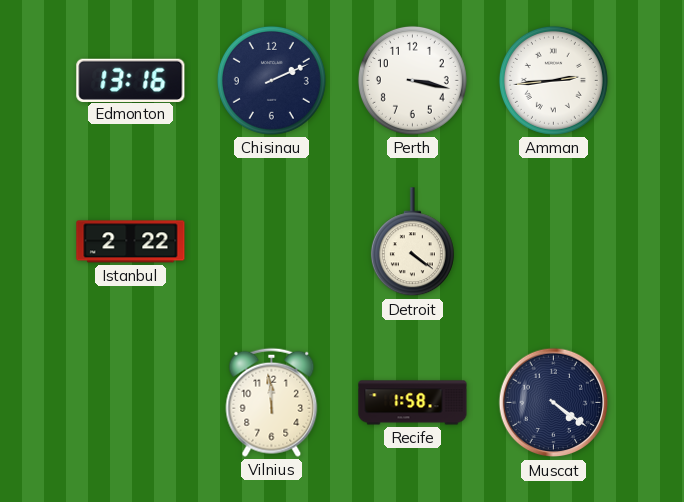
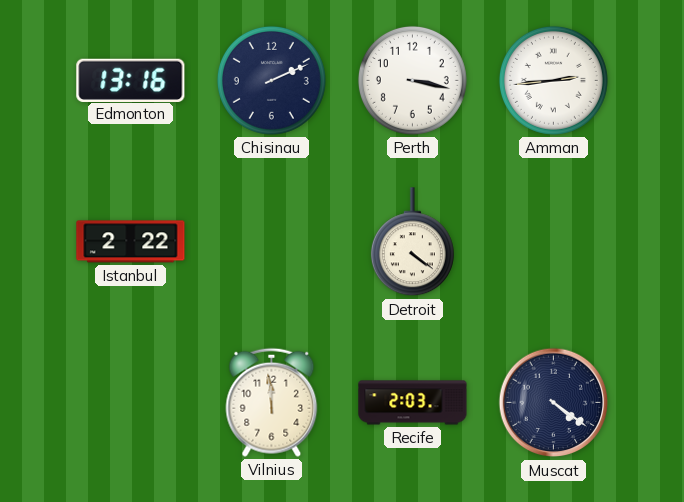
Recife: 1:58 -> 2:03
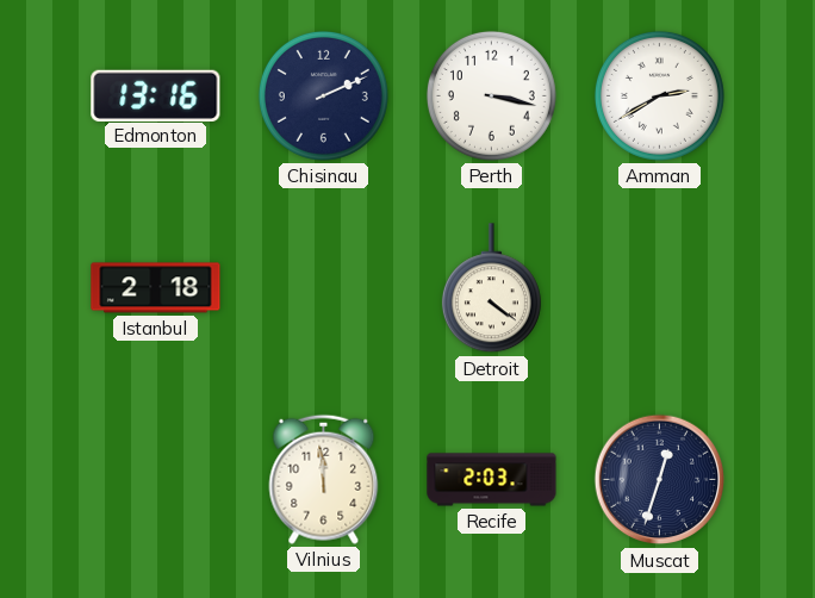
Amman: 2:44 -> 2:40
Istanbul: 2:22 -> 2:18
Muscat: 4:21 -> 12:33
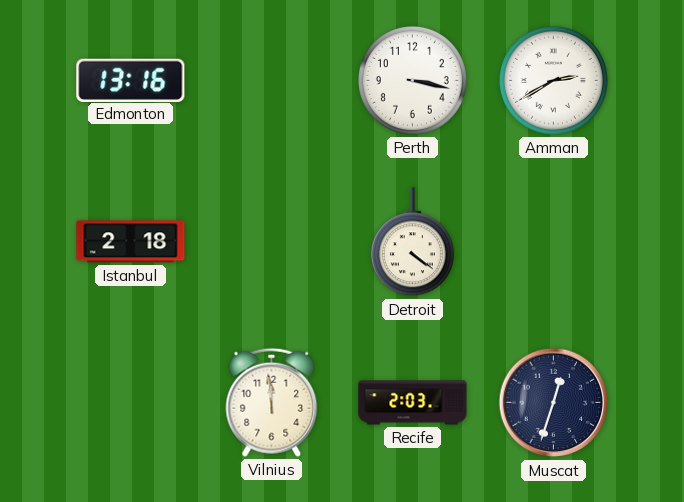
Chisinau: 2:11 -> none
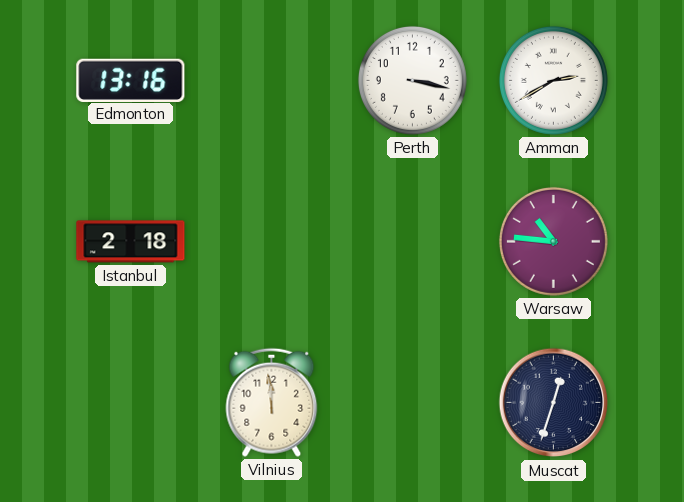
Detroit: 4:21 -> none
Warsaw: none -> 10:46
Recife: 2:03 -> none
